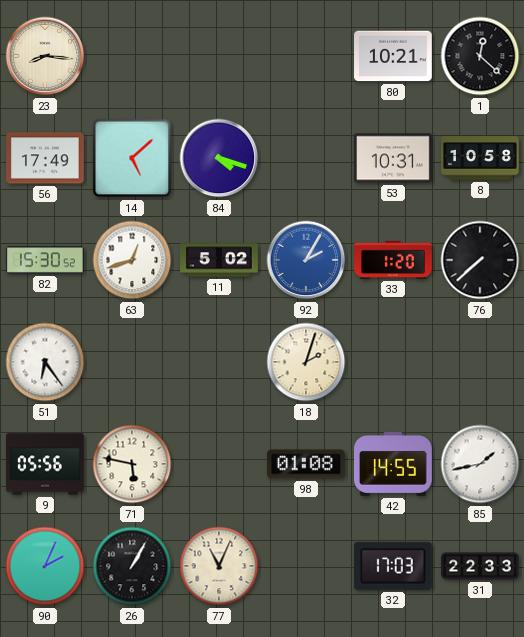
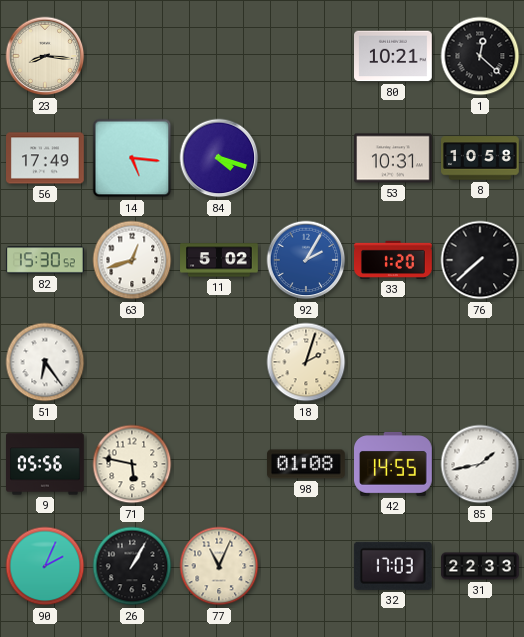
14: 5:08 -> 5:16
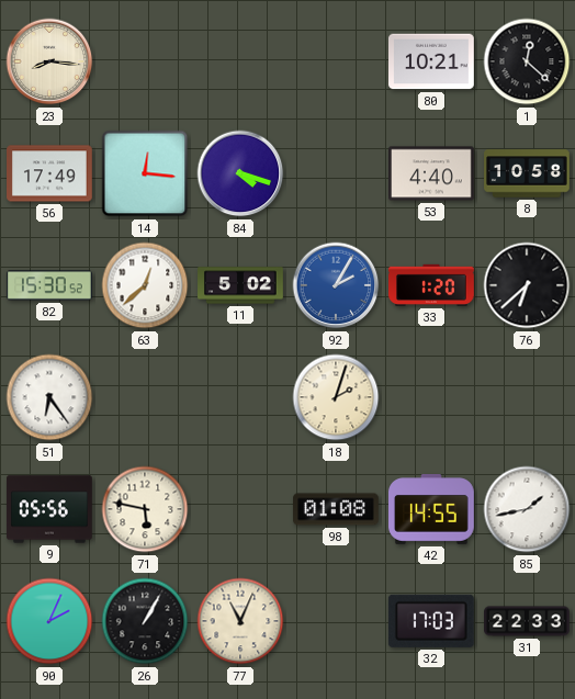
14: 5:16 -> 12:16
53: 10:31 -> 4:40
63: 12:42 -> 12:38
76: 7:38 -> 6:38
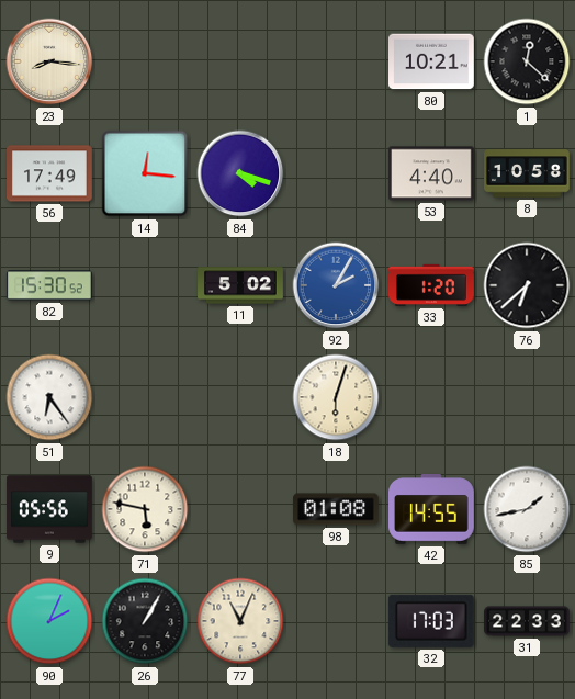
63: 12:38 -> none
18: 2:03 -> 6:03
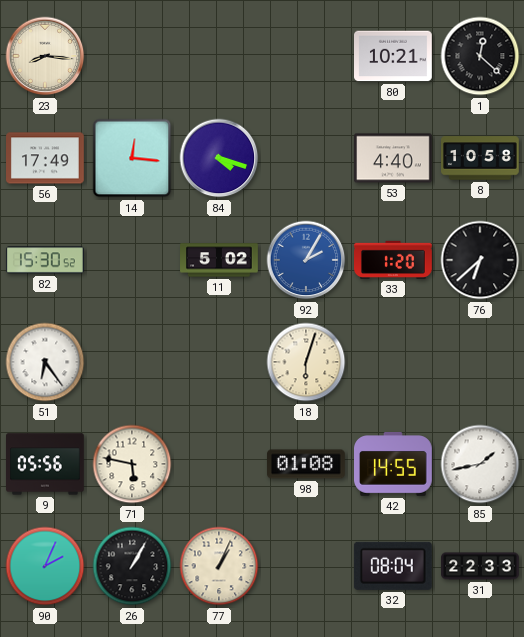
77: 11:04 -> 1:04
32: 17:03 -> 08:04
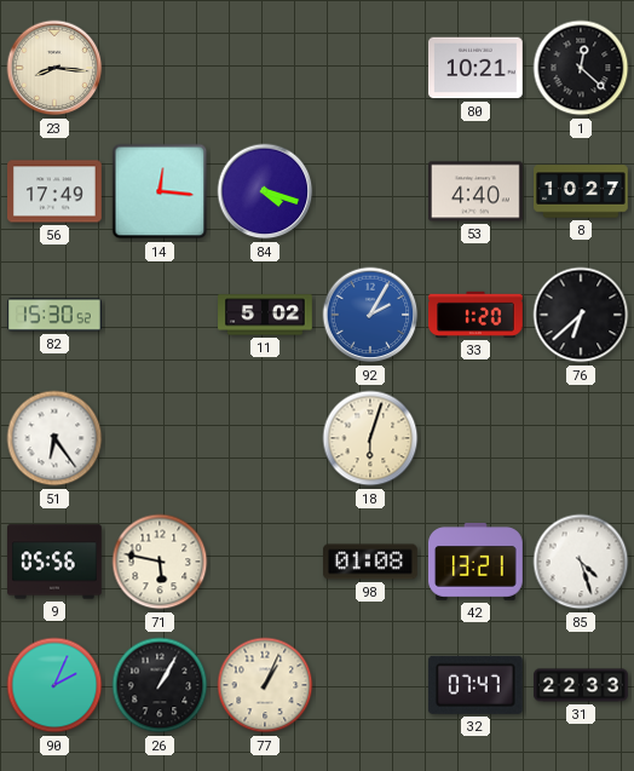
8: 10:58 -> 10:27
42: 14:55 -> 13:21
85: 1:43 -> 4:27
32: 08:04 -> 07:47
